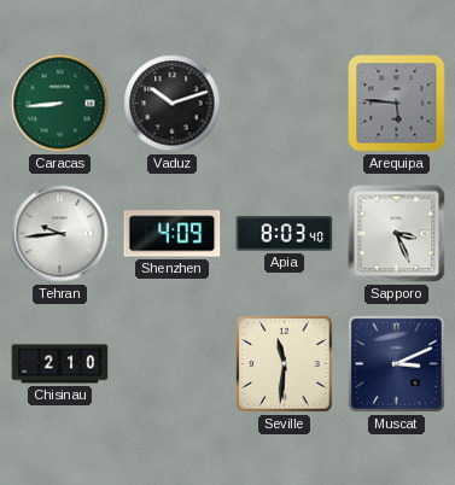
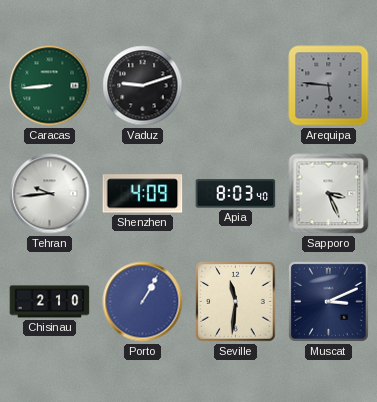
Vaduz: 10:12 -> 9:12
Porto: none -> 1:05
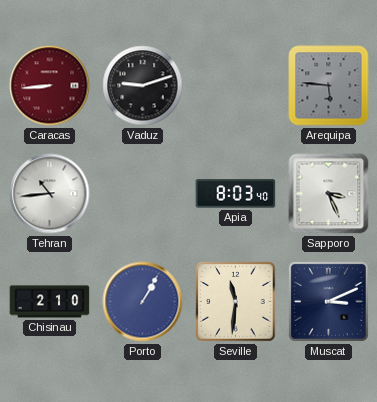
Caracas dial: green -> burgundy
Tehran: 9:44 -> 10:44
Shenzhen: 4:09 -> none
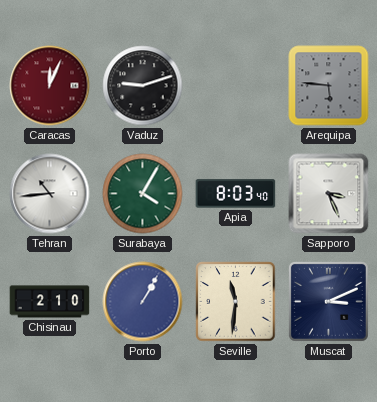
Caracas: 8:44 -> 12:04
Surabaya: none -> 4:05
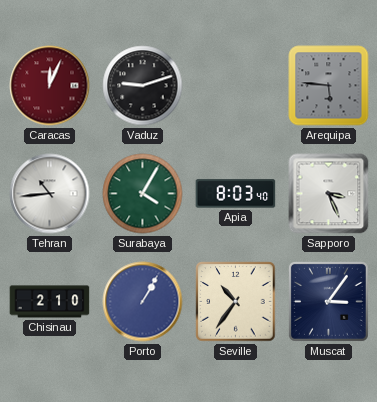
Seville: 11:31 -> 10:36
Muscat: 3:11 -> 3:06
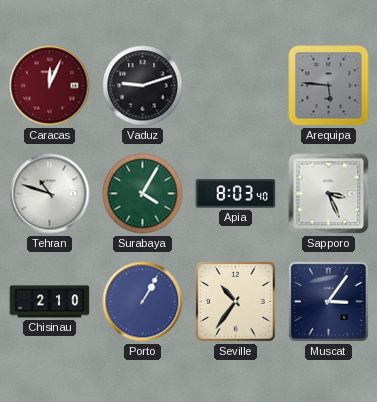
Tehran: 10:44 -> 10:48
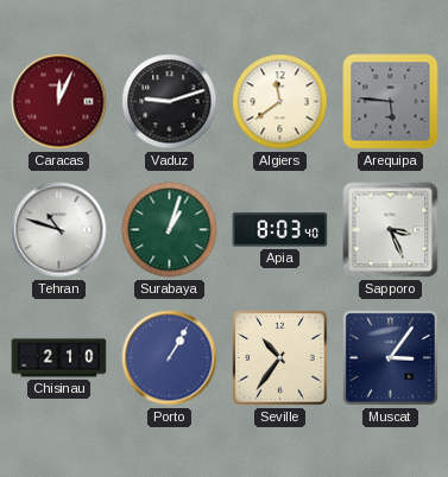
Algiers: none -> 11:39
Surabaya: 4:05 -> 1:03
